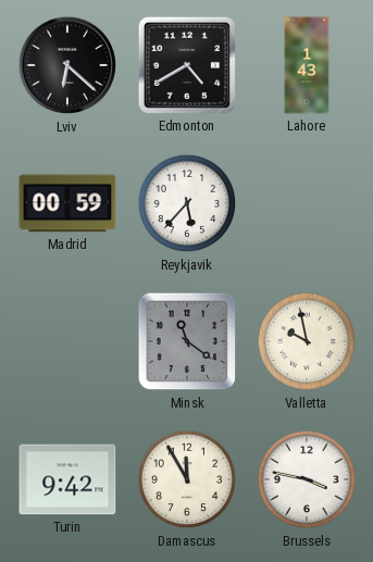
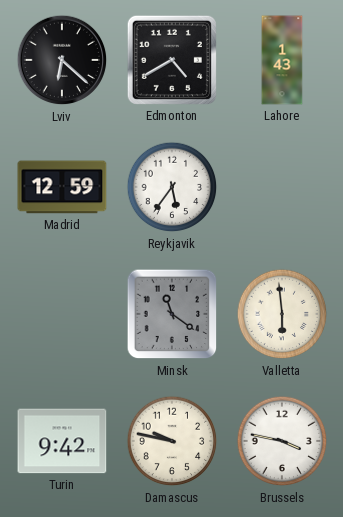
Madrid: 00:59 -> 12:59
Reykjavik: 5:37 -> 5:36
Valletta: 9:58 -> 5:59
Damascus: 11:55 -> 9:47
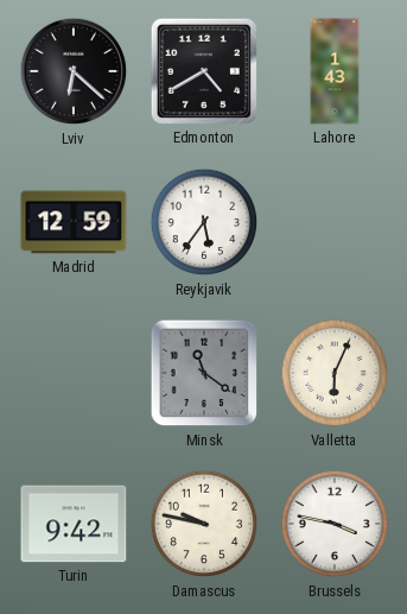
Valletta: 5:59 -> 6:04
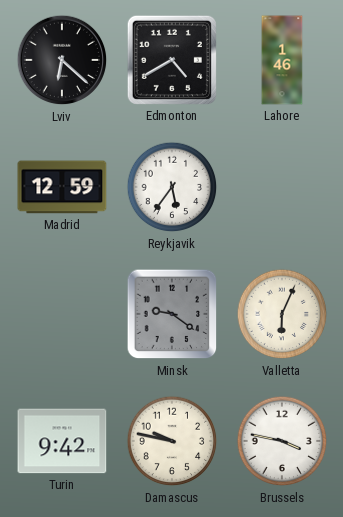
Lahore: 1:43 -> 1:46
Minsk: 11:21 -> 9:21
